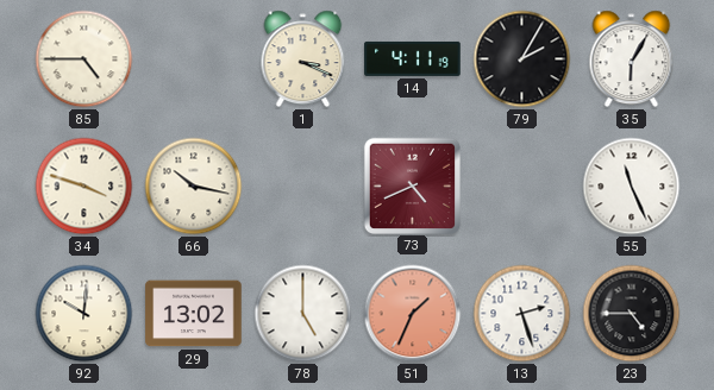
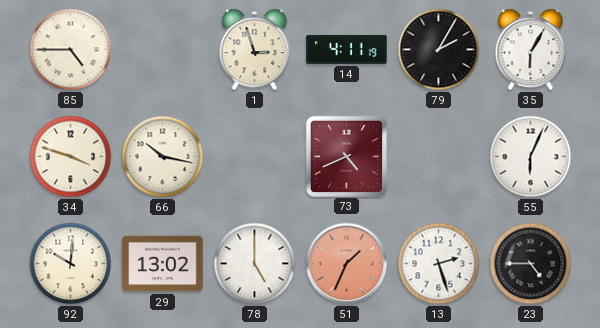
1: 3:19 -> 2:57
55: 11:26 -> 6:04
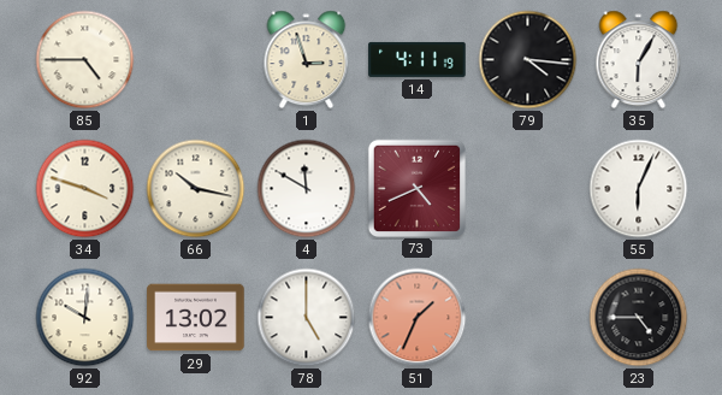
79: 2:05 -> 4:16
4: none -> 11:50
13: 2:27 -> none
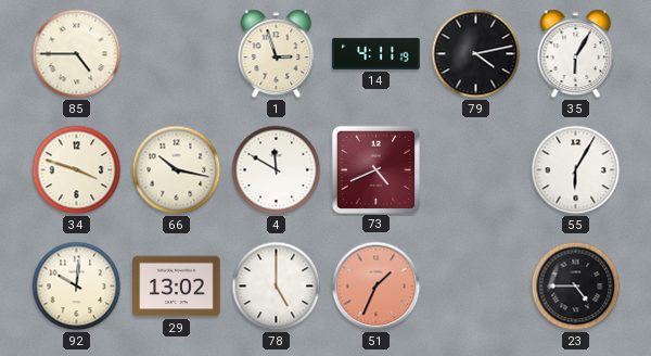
79: 4:16 -> 4:13
55: 6:04 -> 6:05
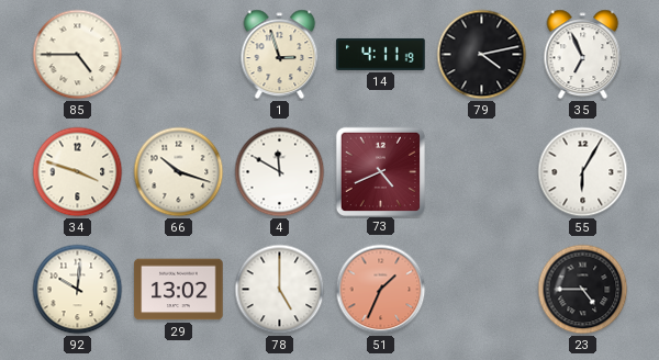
35: 6:05 -> 6:56
66: 10:17 -> 10:18
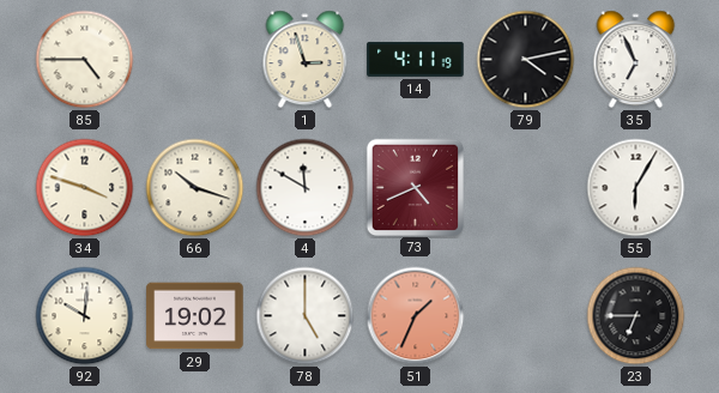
29: 13:02 -> 19:02
23: 4:45 -> 6:45
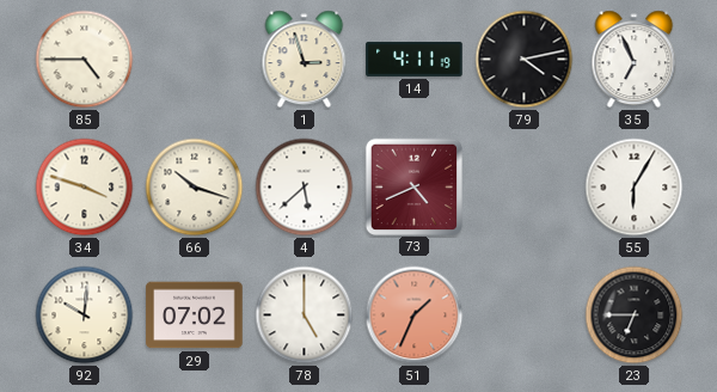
4: 11:50 -> 5:38
29: 19:02 -> 07:02
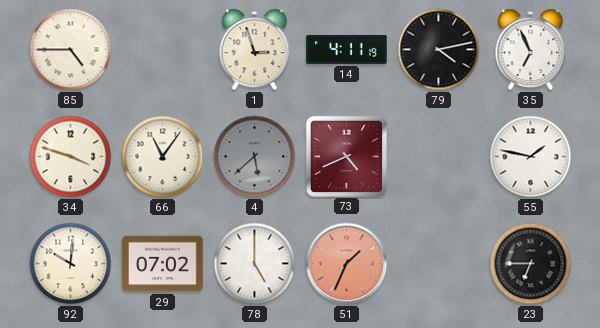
66: 10:18 -> 11:06
4 dial: white -> grey
55: 6:05 -> 1:47
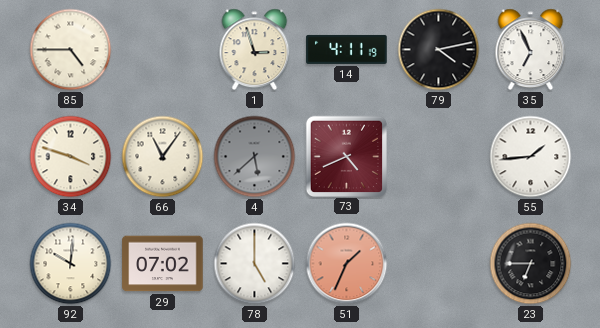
55: 1:47 -> 1:44
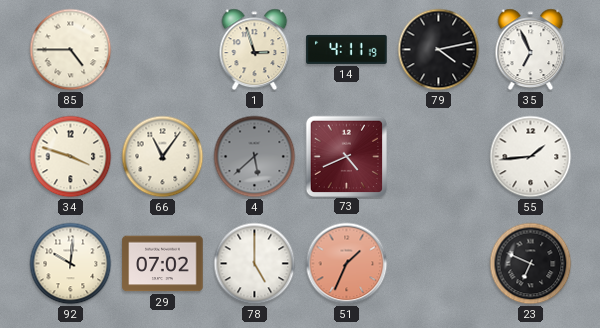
23: 6:45 -> 6:49
